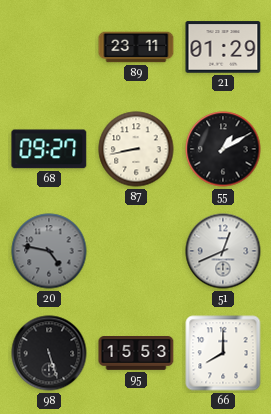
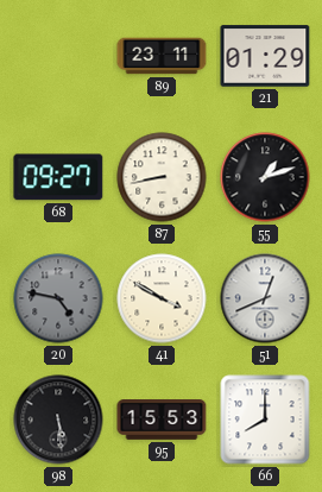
55: 1:10 -> 1:12
41: none -> 3:50
98: 5:27 -> 5:29
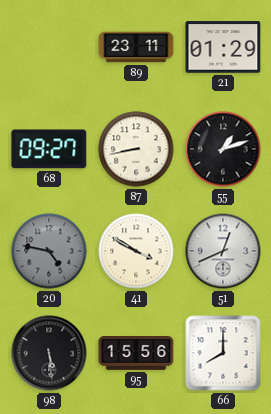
95: 15:53 -> 15:56
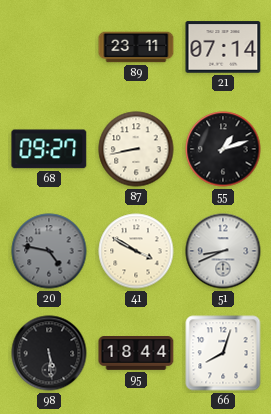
21: 01:29 -> 07:14
51: 12:41 -> 8:41
95: 15:56 -> 18:44
66: 8:00 -> 8:03
